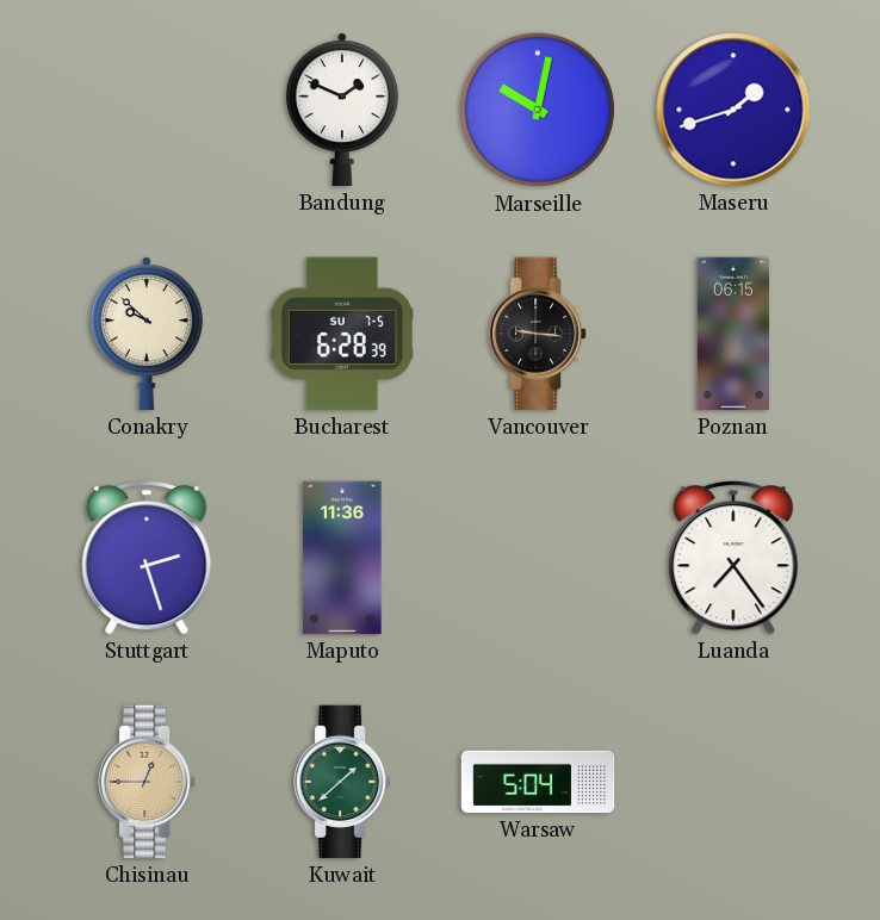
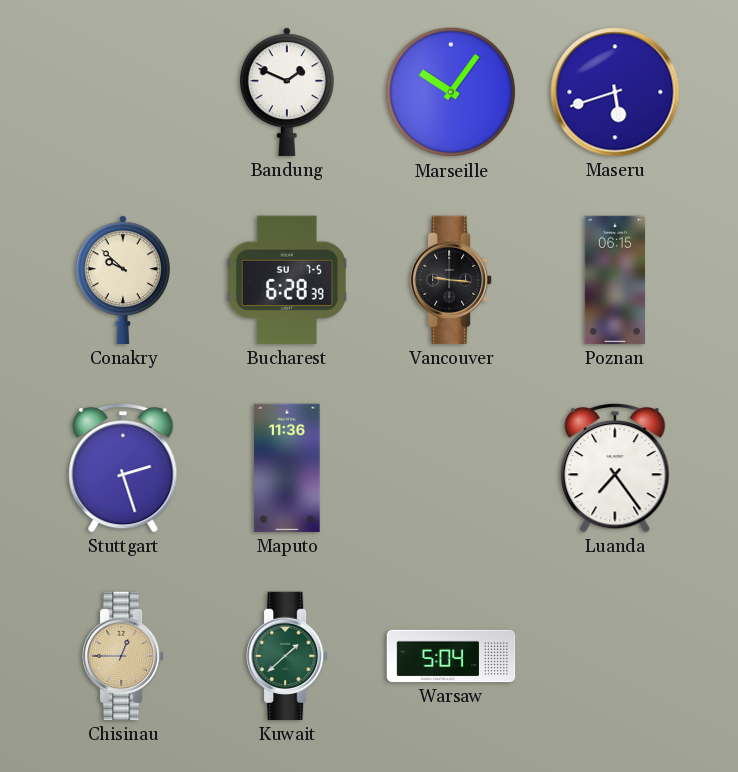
Marseille: 10:02 -> 10:06
Maseru: 1:42 -> 5:42
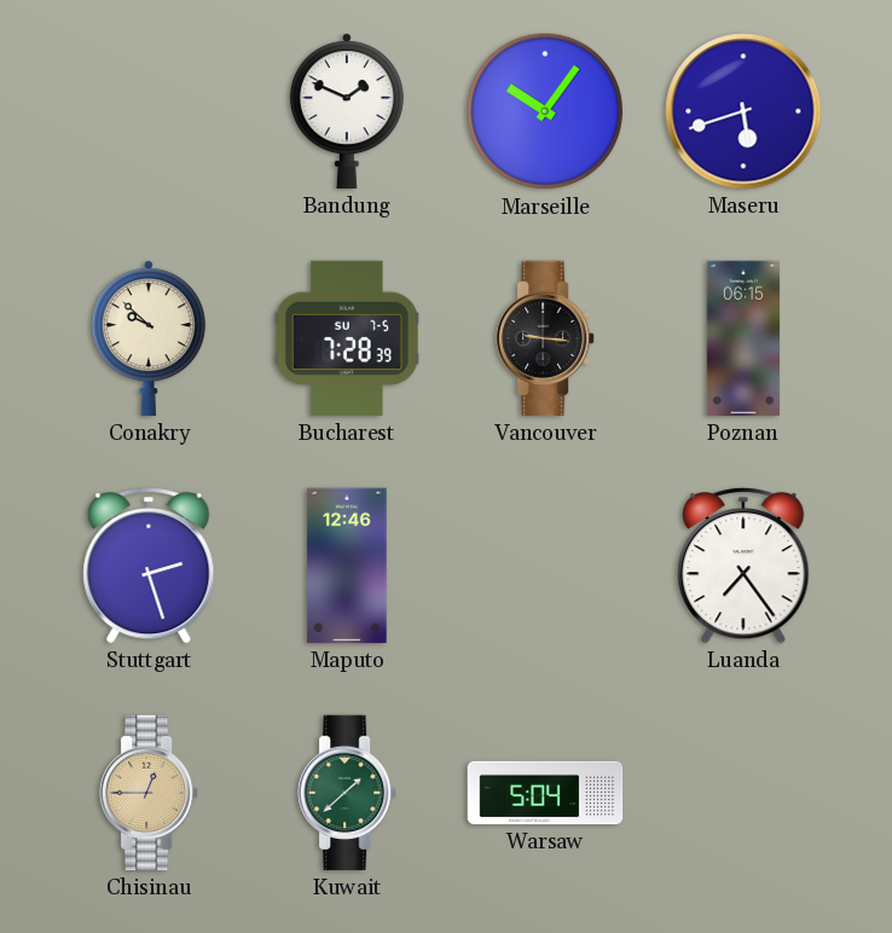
Bucharest: 6:28 -> 7:28
Maputo: 11:36 -> 12:46
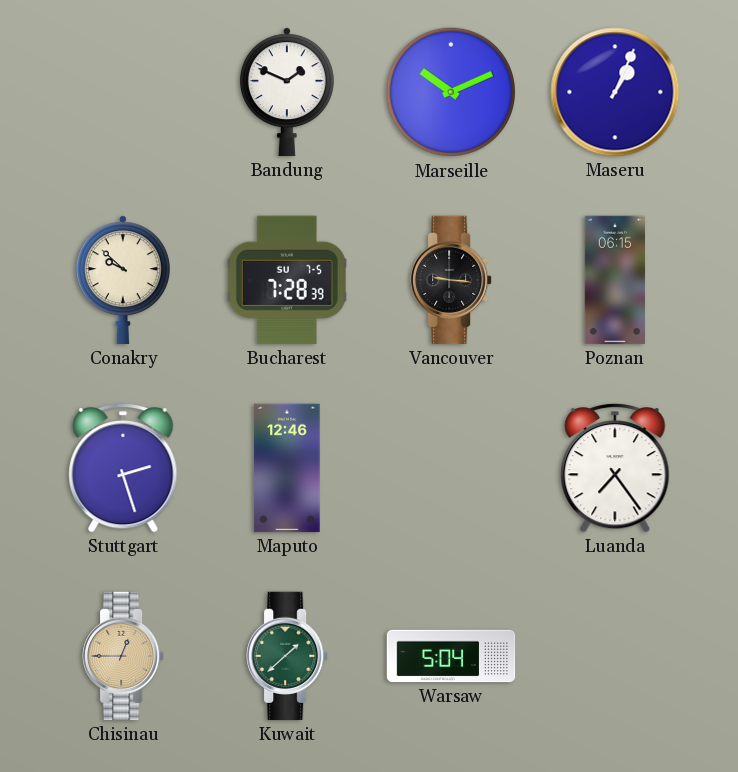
Marseille: 10:06 -> 10:11
Maseru: 5:42 -> 1:04
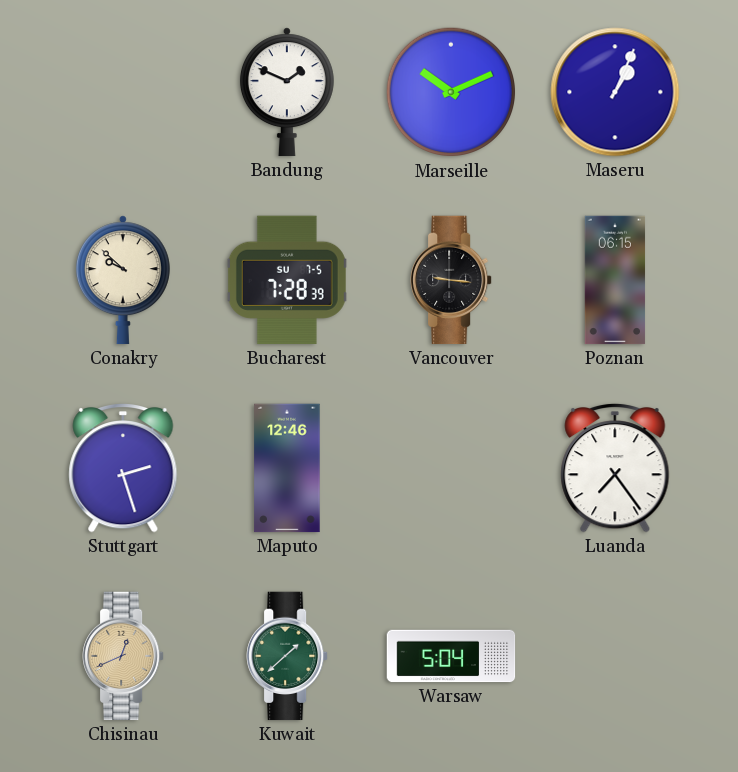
Chisinau: 12:45 -> 12:41
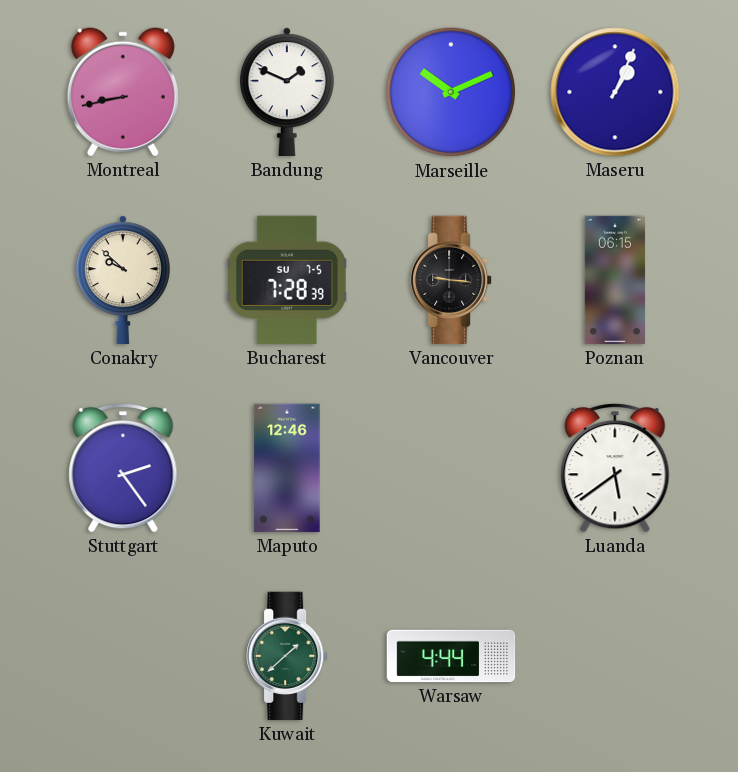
Montreal: none -> 8:43
Stuttgart: 2:27 -> 2:24
Luanda: 7:24 -> 5:39
Chisinau: 12:41 -> none
Warsaw: 5:04 -> 4:44
